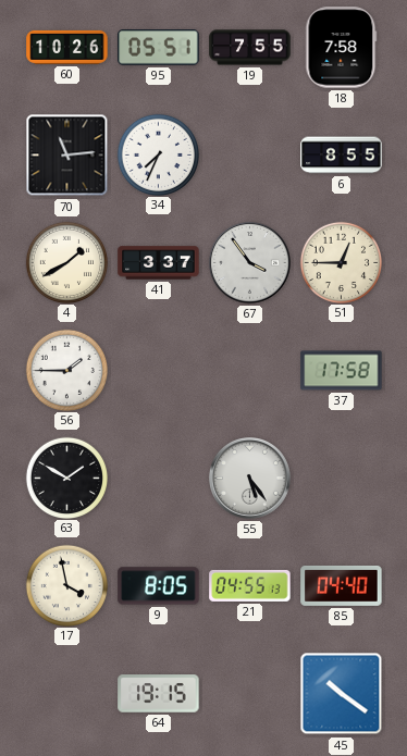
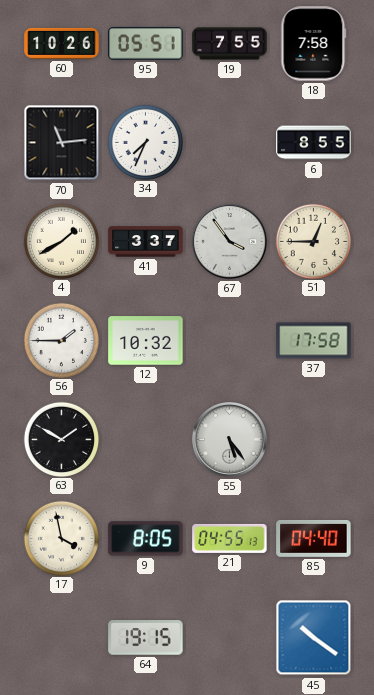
12: none -> 10:32
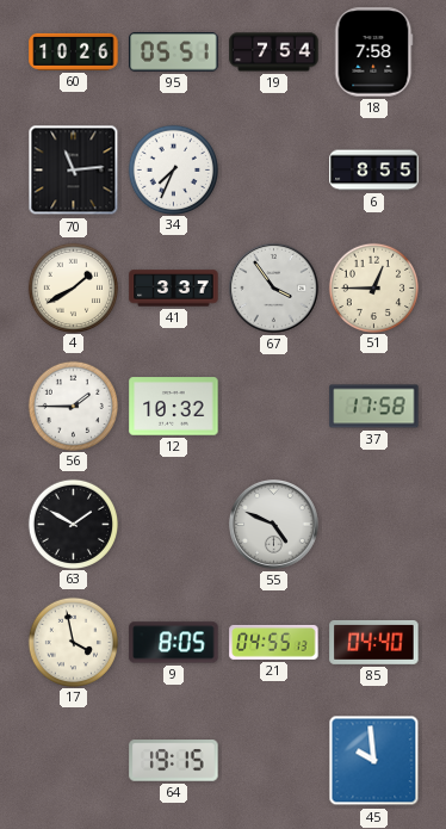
19: 7:55 -> 7:54
55: 5:24 -> 4:49
45: 10:21 -> 9:59
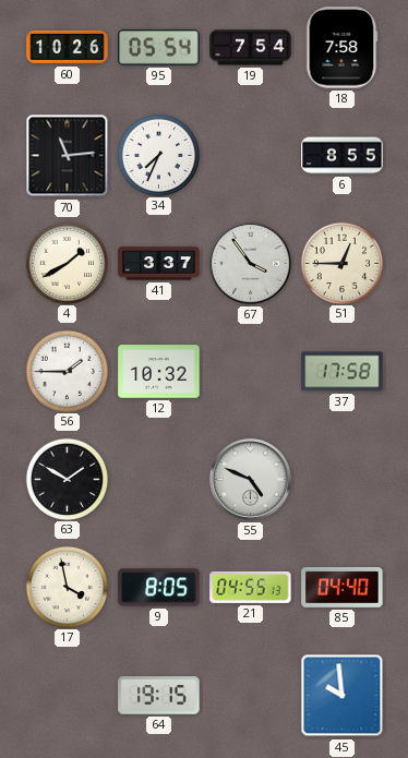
95: 05:51 -> 05:54
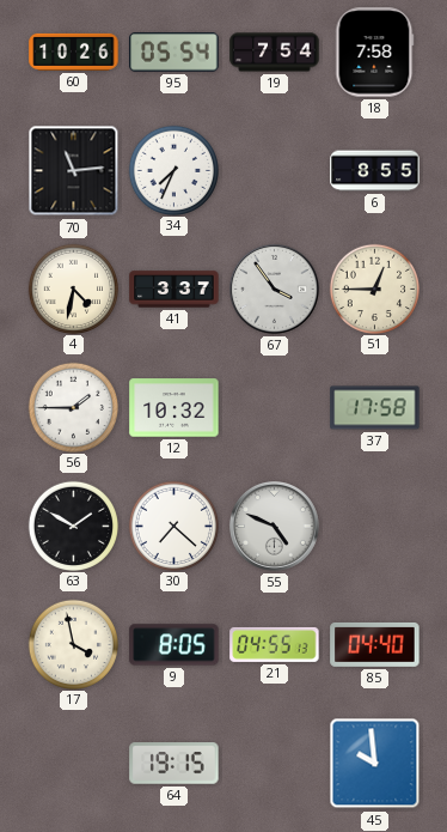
4: 1:40 -> 4:32
30: none -> 7:22
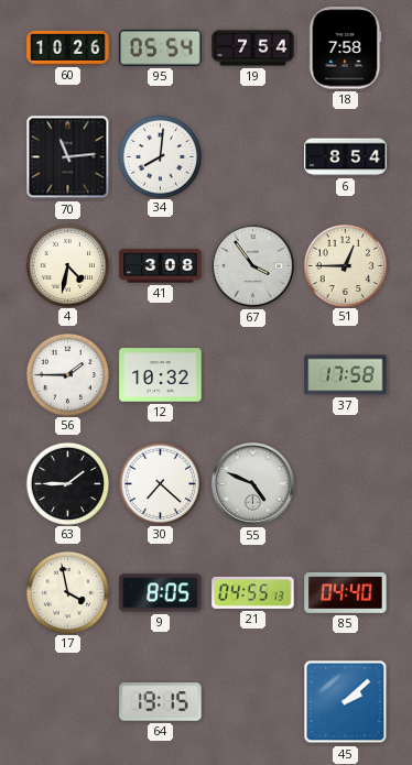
34: 7:34 -> 8:01
6: 8:55 -> 8:54
41: 3:37 -> 3:08
63: 1:50 -> 1:45
45: 9:59 -> 2:08
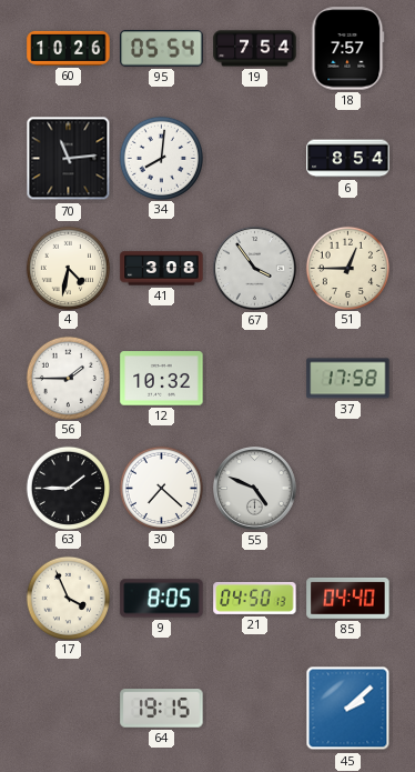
18: 7:58 -> 7:57
17: 3:58 -> 3:56
21: 04:55 -> 04:50
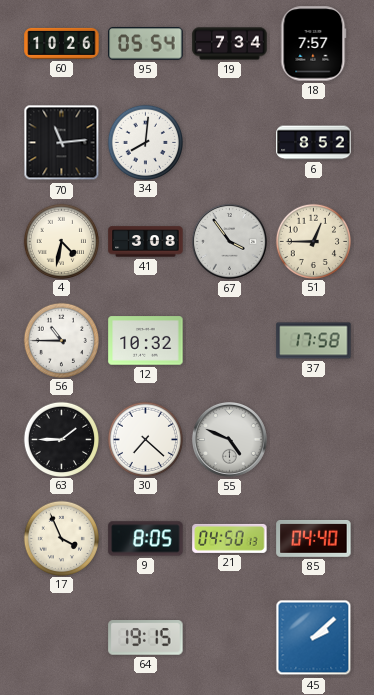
19: 7:54 -> 7:34
6: 8:54 -> 8:52
56: 1:45 -> 10:45
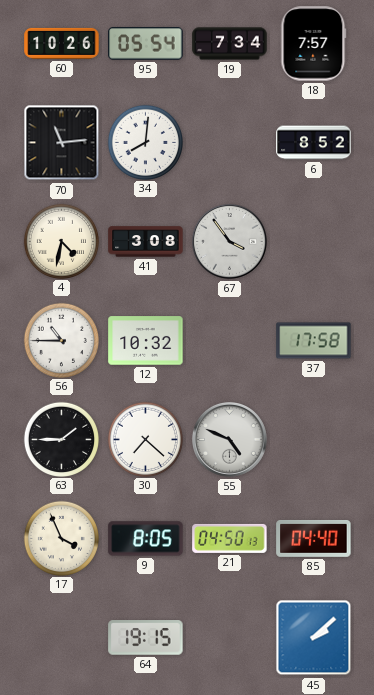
51: 12:45 -> none
